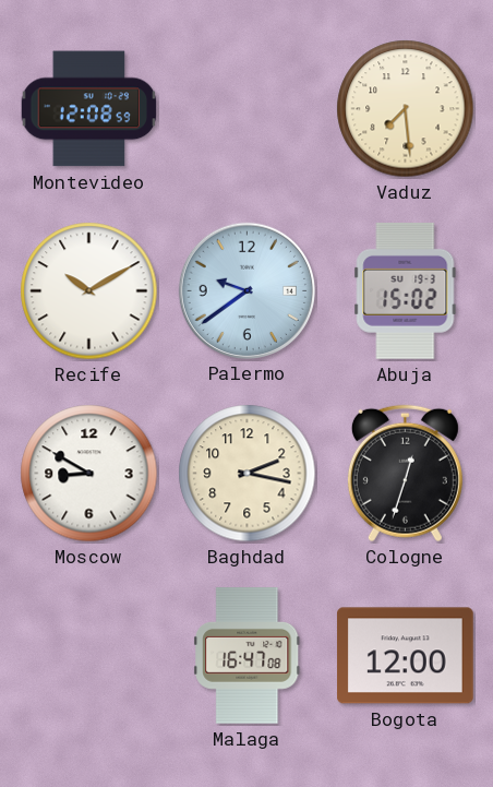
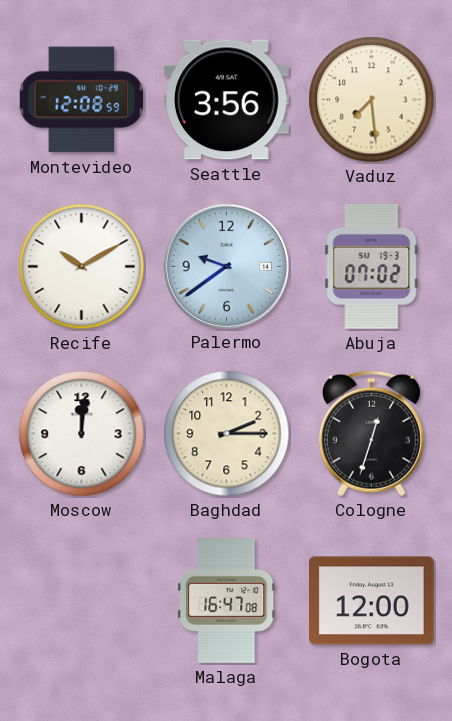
Seattle: none -> 3:56
Abuja: 15:02 -> 07:02
Moscow: 8:50 -> 12:01
Baghdad: 2:17 -> 2:15
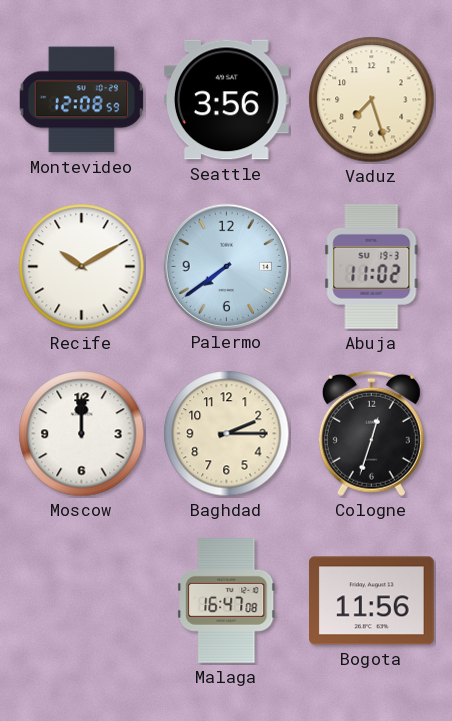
Vaduz: 7:29 -> 7:27
Palermo: 9:39 -> 7:39
Abuja: 07:02 -> 11:02
Moscow: 12:01 -> 12:00
Bogota: 12:00 -> 11:56
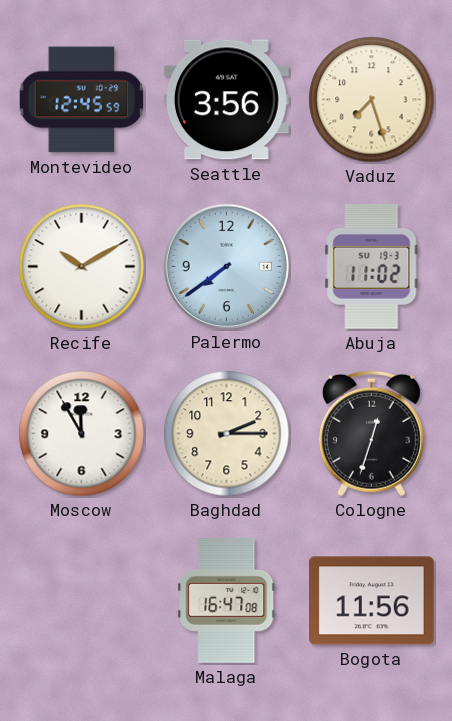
Montevideo: 12:08 -> 12:45
Moscow: 12:00 -> 11:55
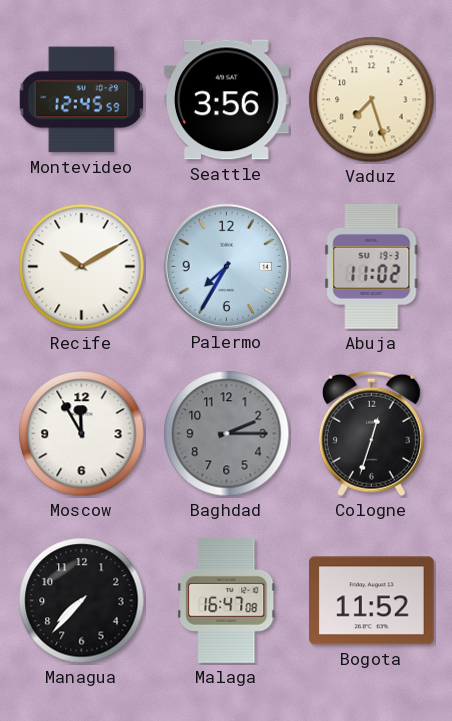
Palermo: 7:39 -> 7:35
Baghdad dial: cream -> grey
Managua: none -> 7:37
Bogota: 11:56 -> 11:52
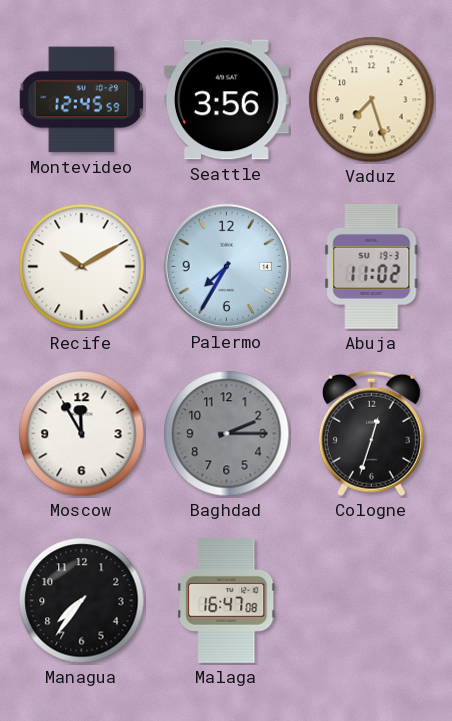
Managua: 7:37 -> 7:36
Bogota: 11:52 -> none
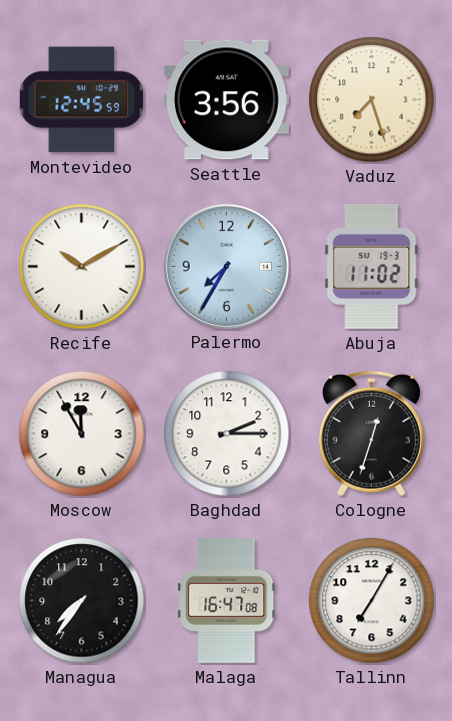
Baghdad dial: grey -> white
Tallinn: none -> 7:05
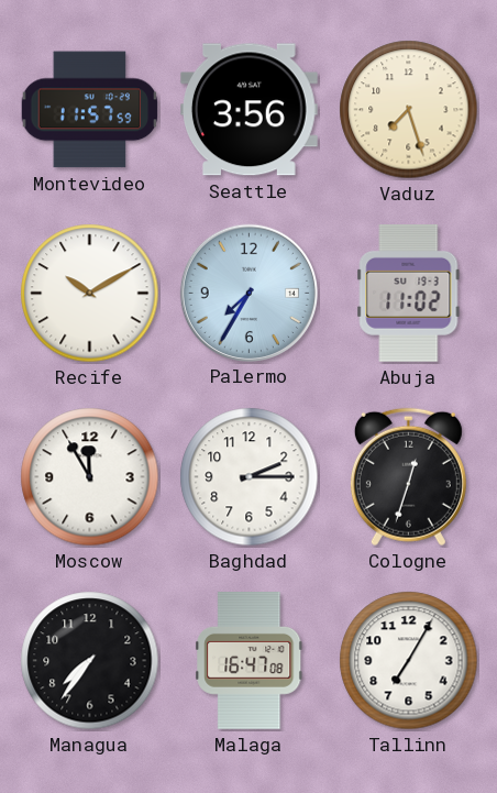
Montevideo: 12:45 -> 11:57
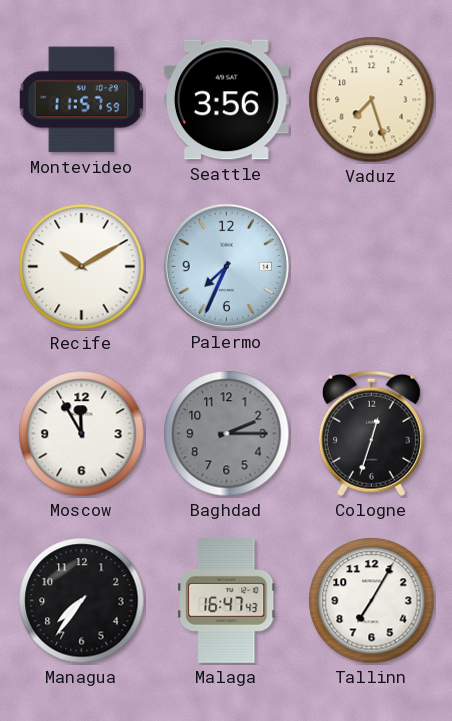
Palermo: 7:35 -> 7:34
Abuja: 11:02 -> none
Baghdad dial: white -> grey
Malaga: 16:47:08 -> 16:47:43
